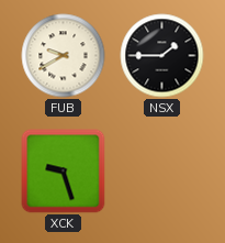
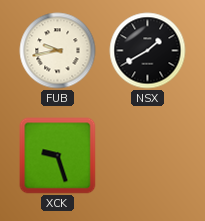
FUB: 9:40 -> 9:43
NSX: 1:45 -> 1:40
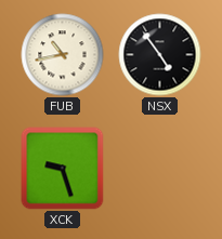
FUB: 9:43 -> 10:43
NSX: 1:40 -> 4:54
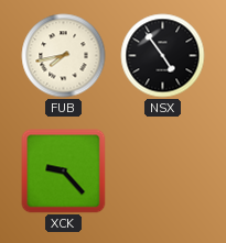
FUB: 10:43 -> 7:43
XCK: 9:27 -> 9:23
